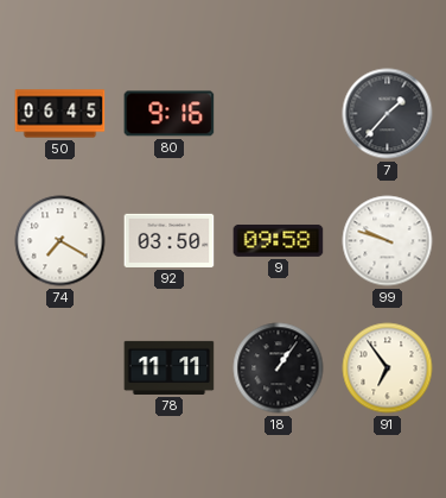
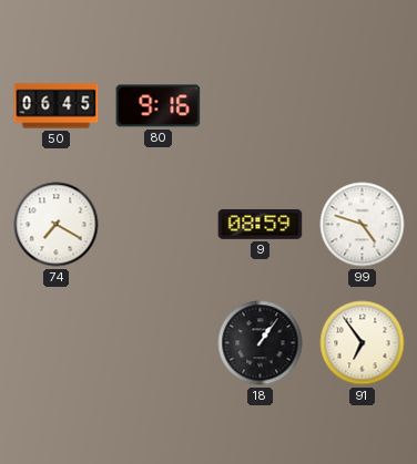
7: 1:37 -> none
92: 03:50 -> none
9: 09:58 -> 08:59
99: 9:48 -> 4:48
78: 11:11 -> none
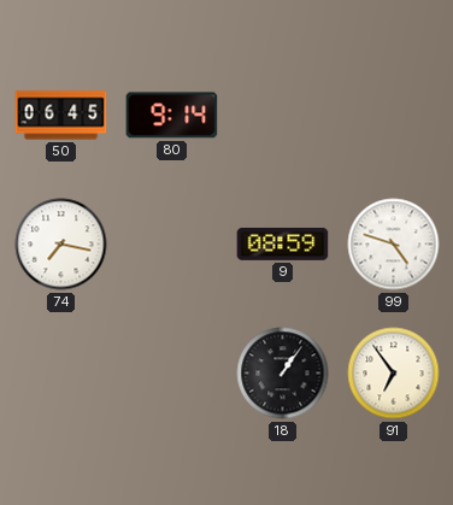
80: 9:16 -> 9:14
74: 7:20 -> 7:17
